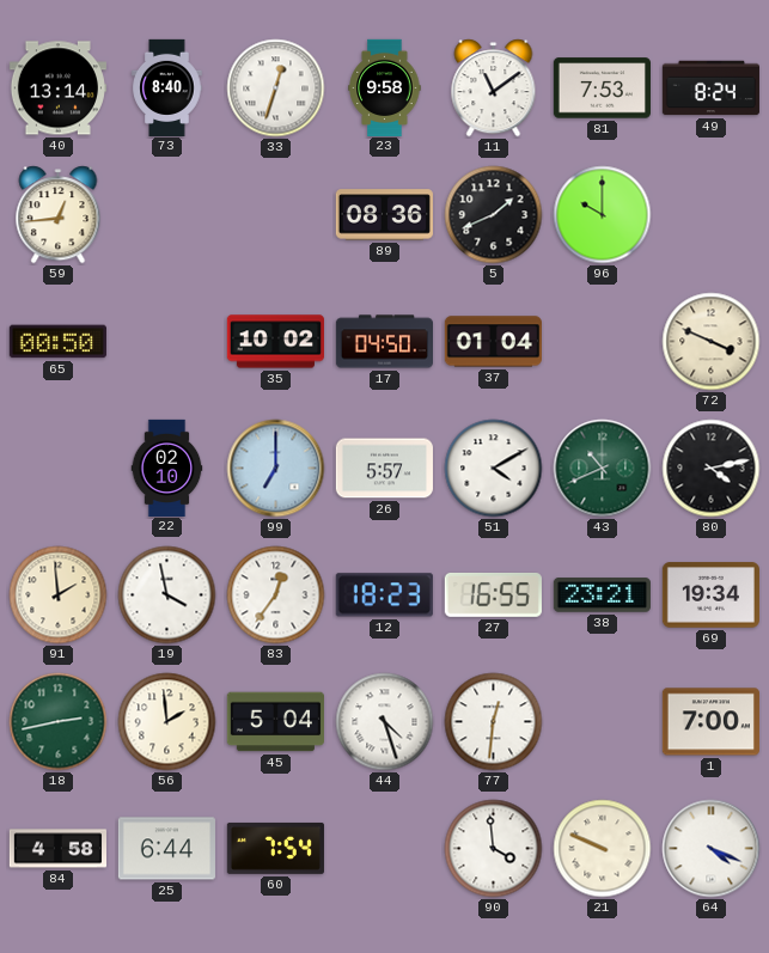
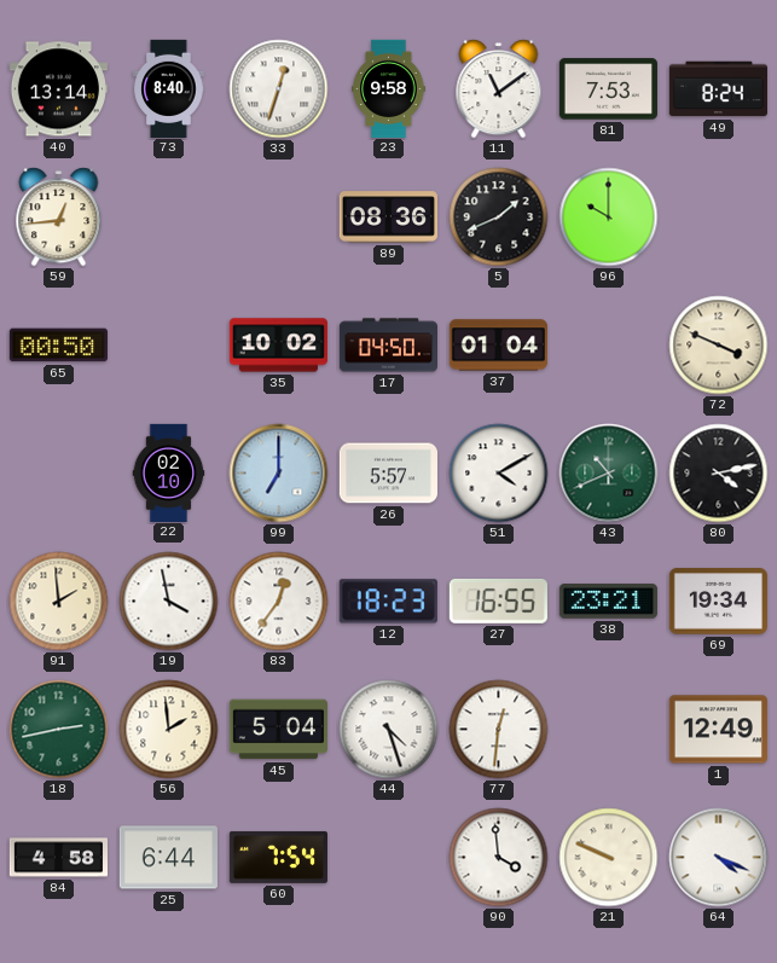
1: 7:00 -> 12:49
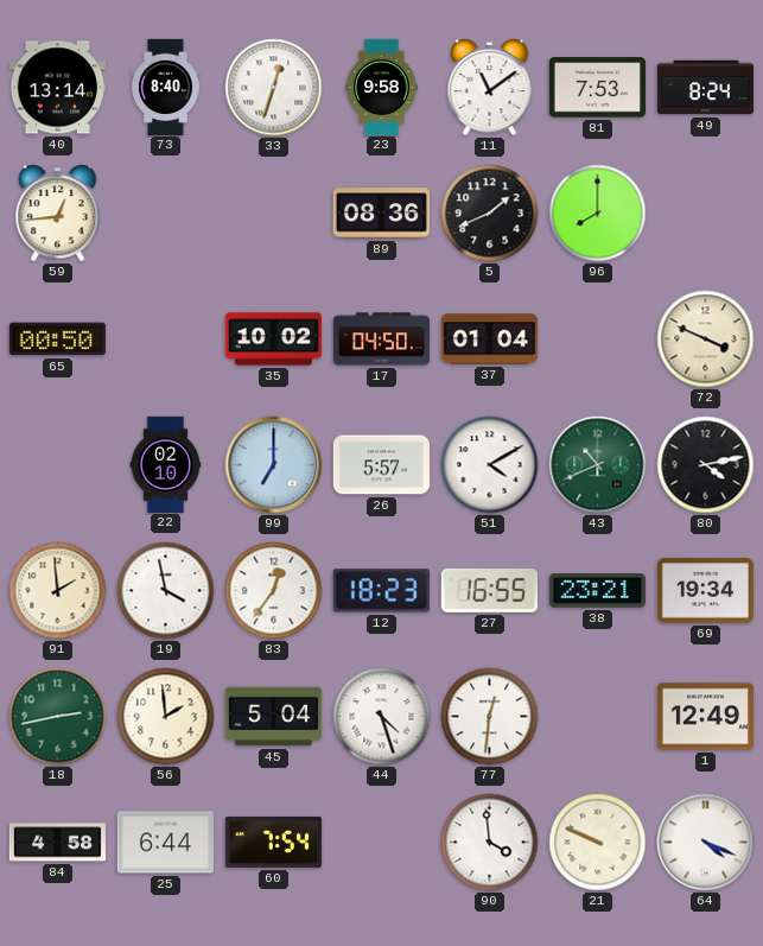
96: 10:00 -> 8:00
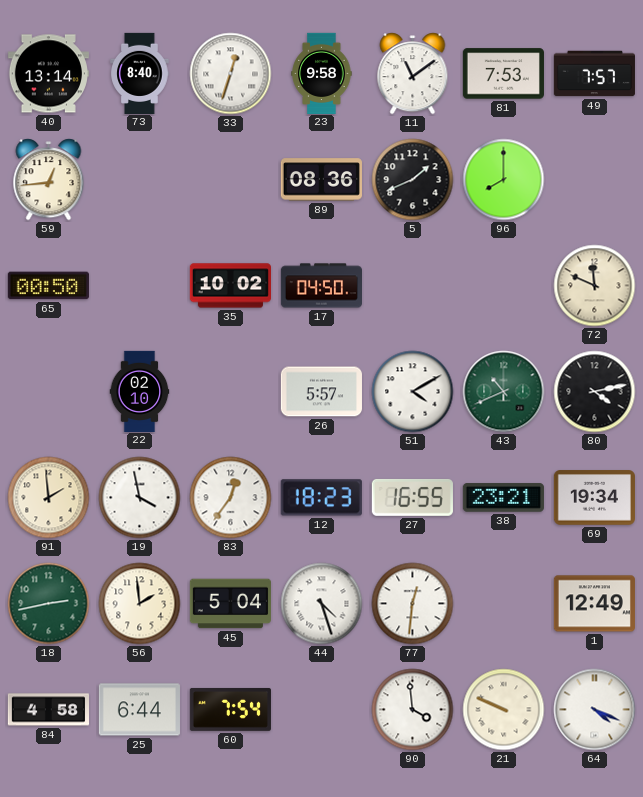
49: 8:24 -> 7:57
37: 01:04 -> none
72: 3:49 -> 11:49
99: 7:00 -> none
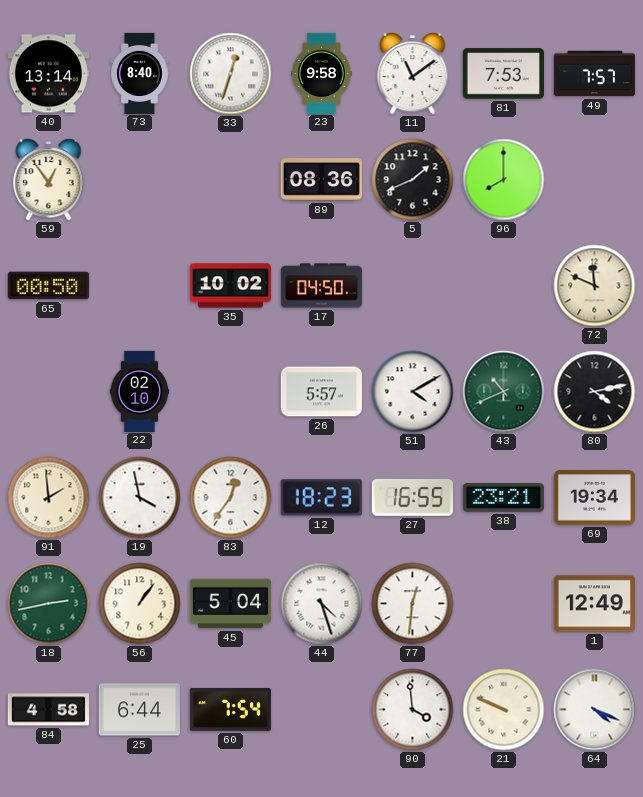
59: 12:44 -> 12:54
56: 1:59 -> 1:06
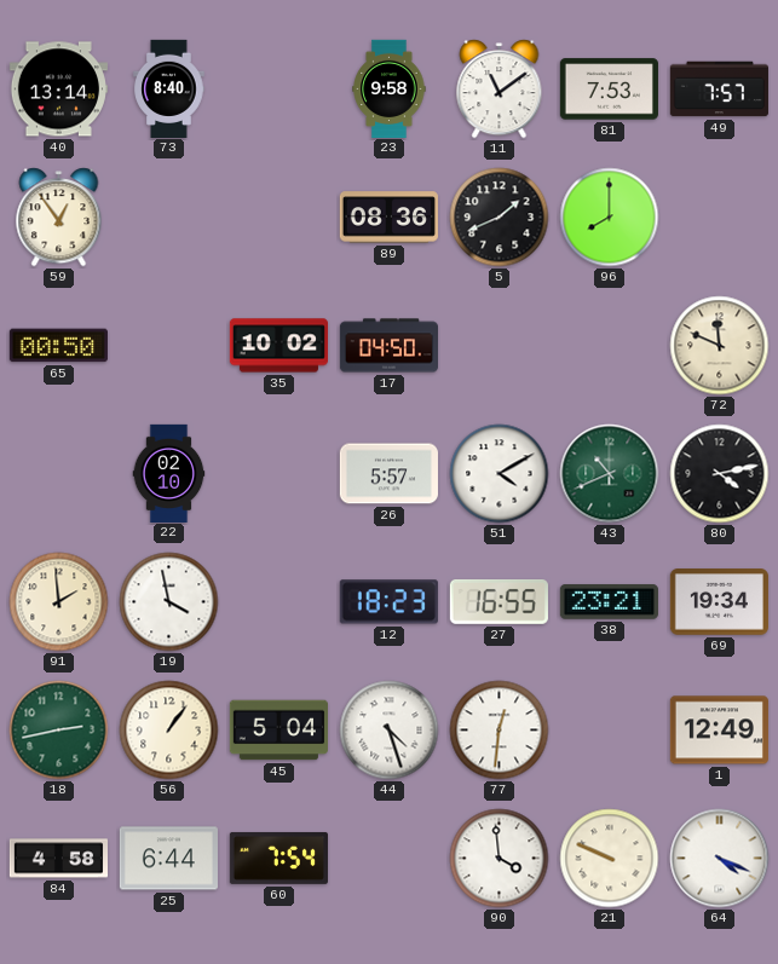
33: 12:33 -> none
83: 12:36 -> none
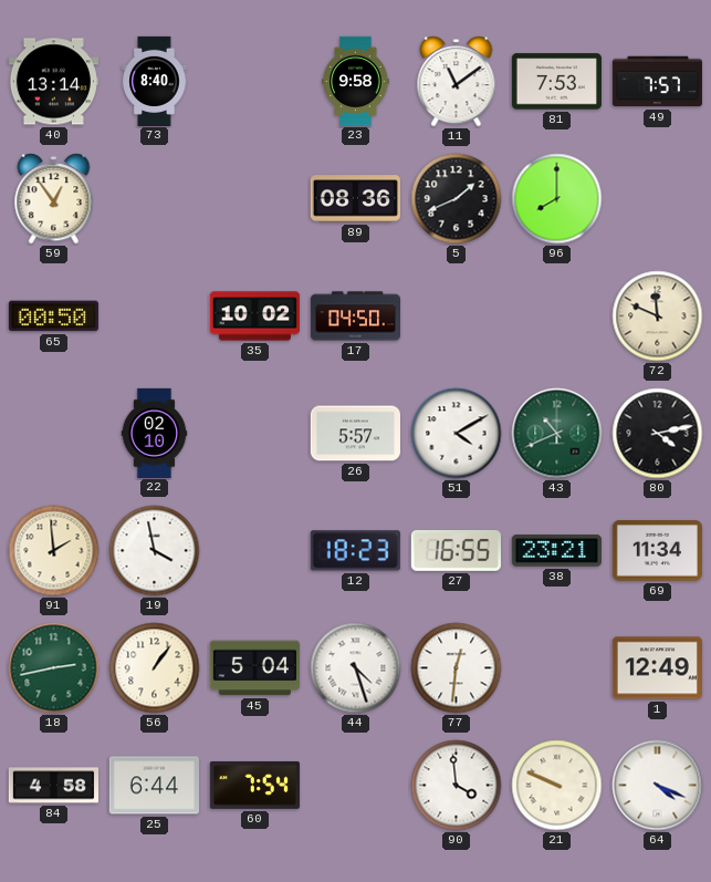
69: 19:34 -> 11:34
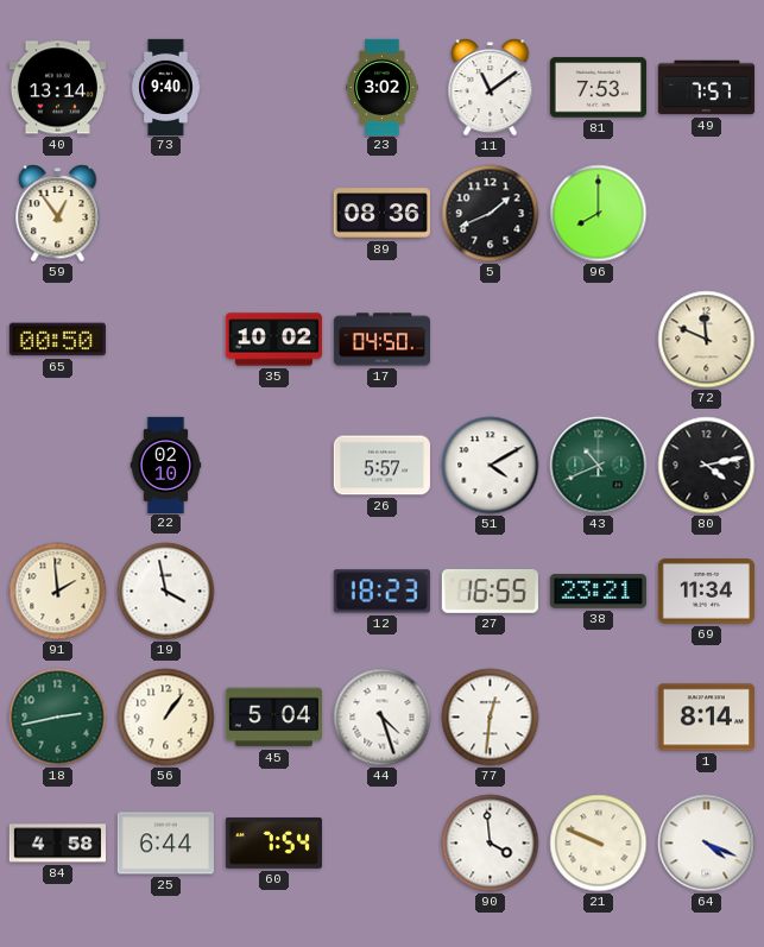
73: 8:40 -> 9:40
23: 9:58 -> 3:02
1: 12:49 -> 8:14
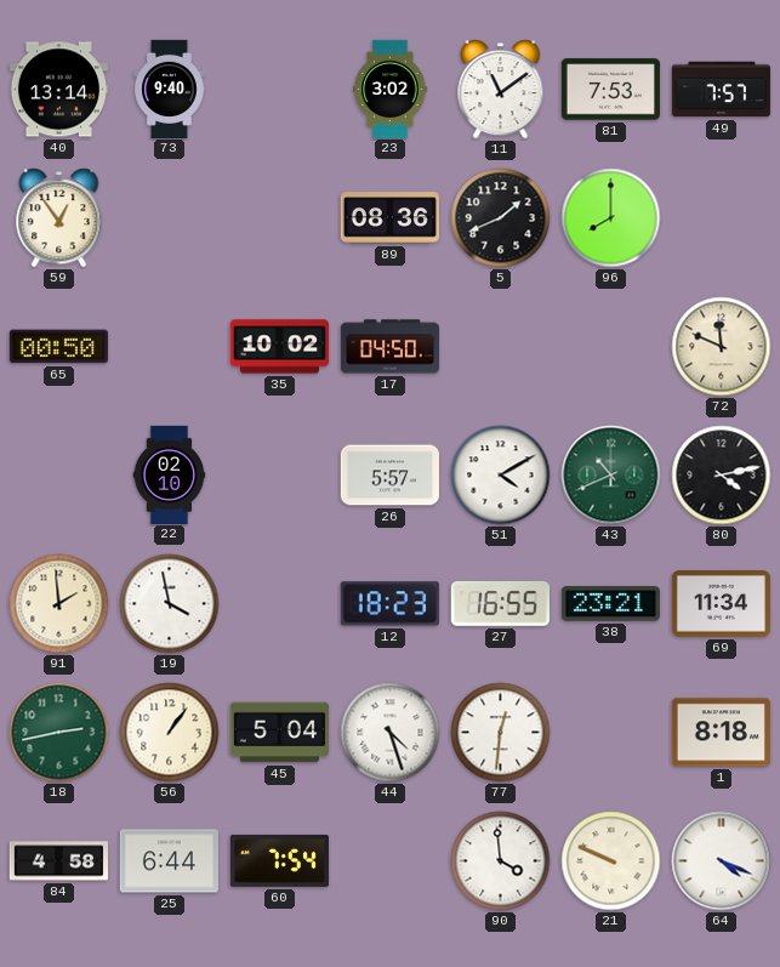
1: 8:14 -> 8:18
